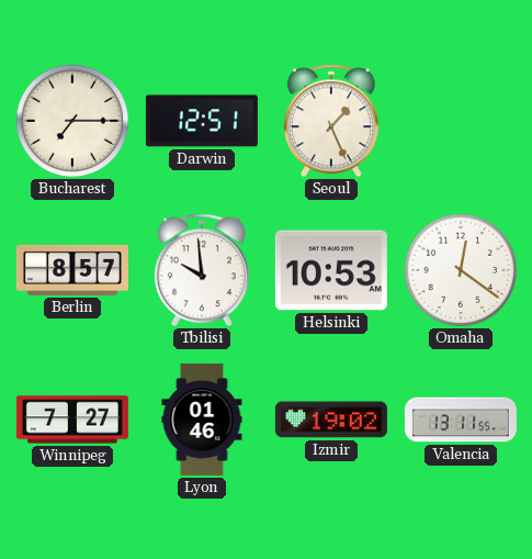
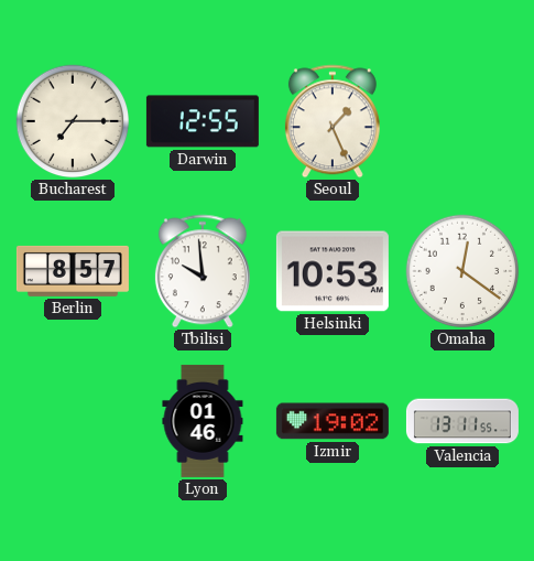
Darwin: 12:51 -> 12:55
Winnipeg: 7:27 -> none
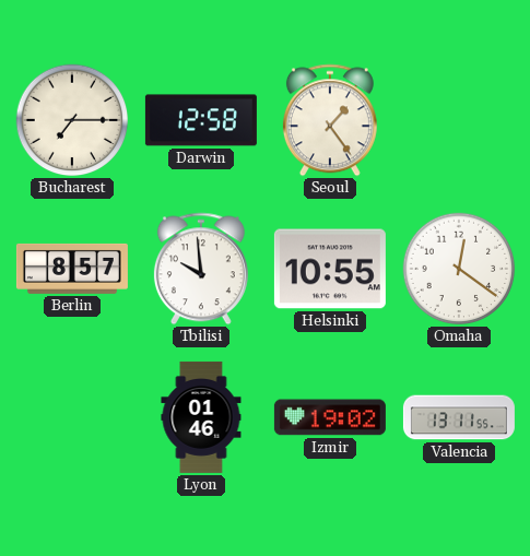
Darwin: 12:55 -> 12:58
Seoul: 1:26 -> 1:24
Helsinki: 10:53 -> 10:55
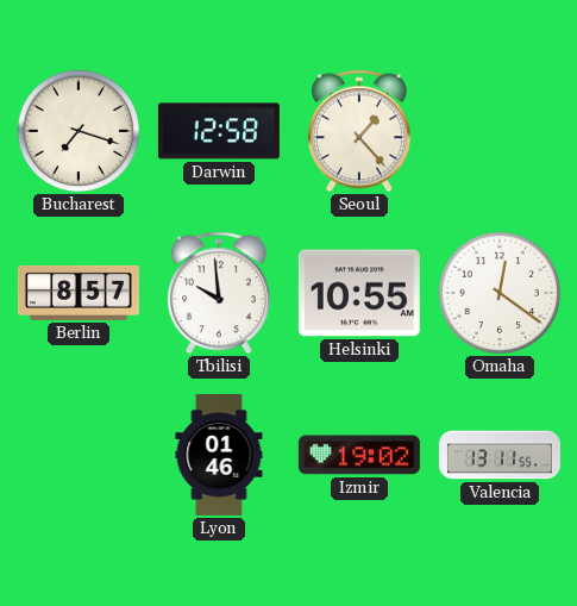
Bucharest: 7:15 -> 7:18
Seoul: 1:24 -> 1:23
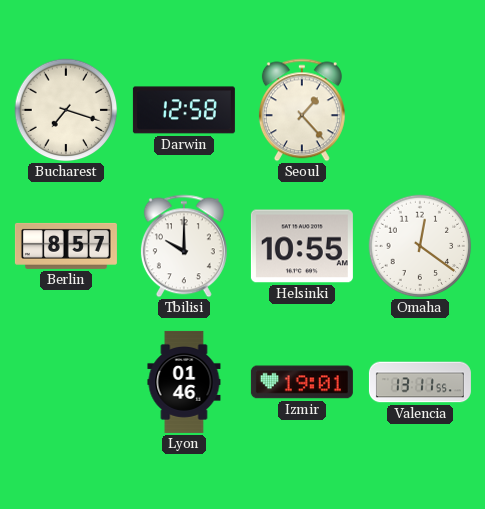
Tbilisi: 9:59 -> 10:00
Izmir: 19:02 -> 19:01
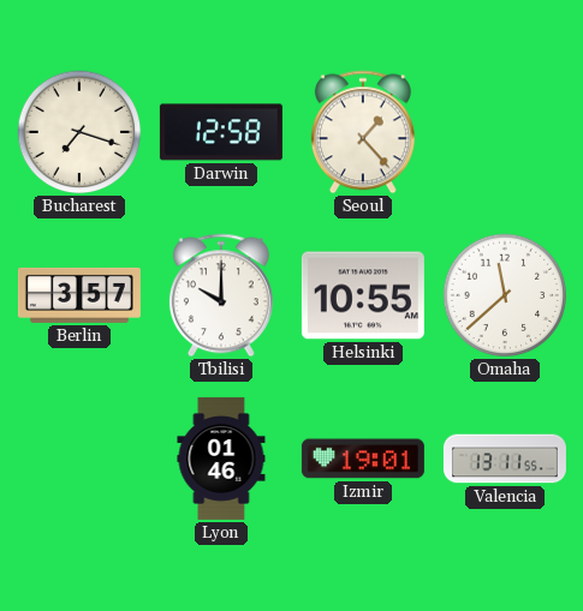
Berlin: 8:57 -> 3:57
Omaha: 12:21 -> 11:38
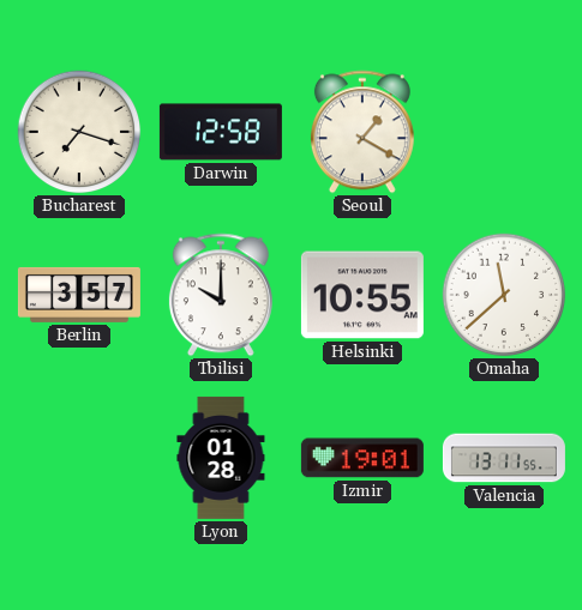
Seoul: 1:23 -> 1:20
Lyon: 01:46 -> 01:28
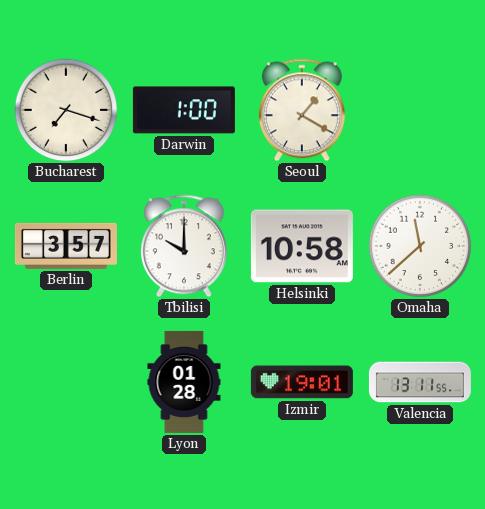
Darwin: 12:58 -> 1:00
Helsinki: 10:55 -> 10:58
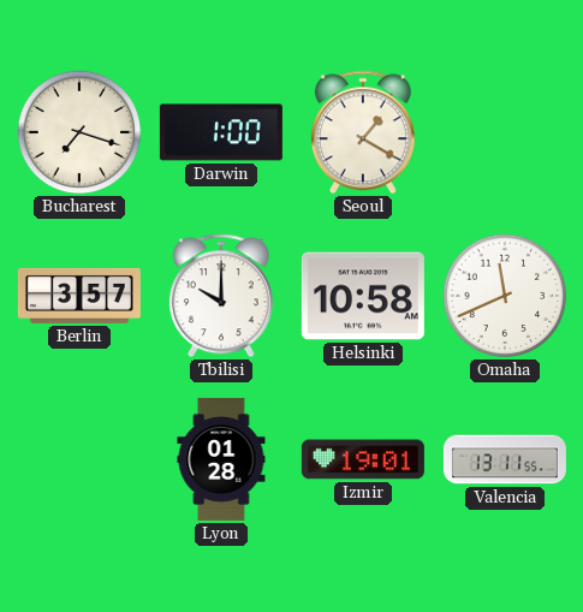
Omaha: 11:38 -> 11:41
